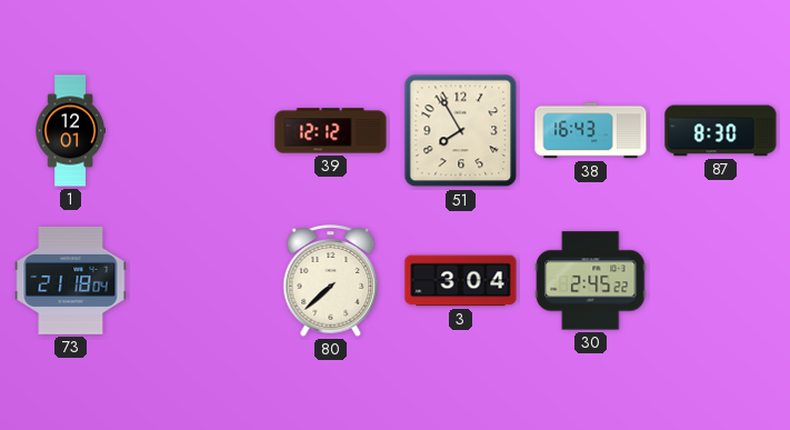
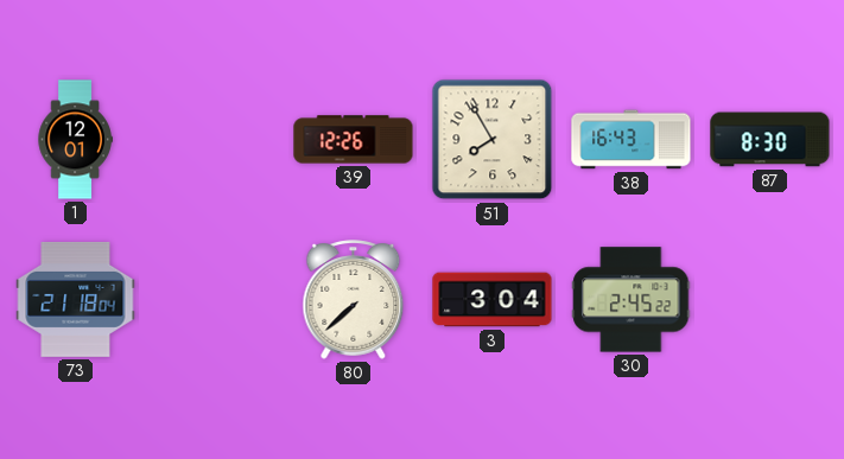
39: 12:12 -> 12:26
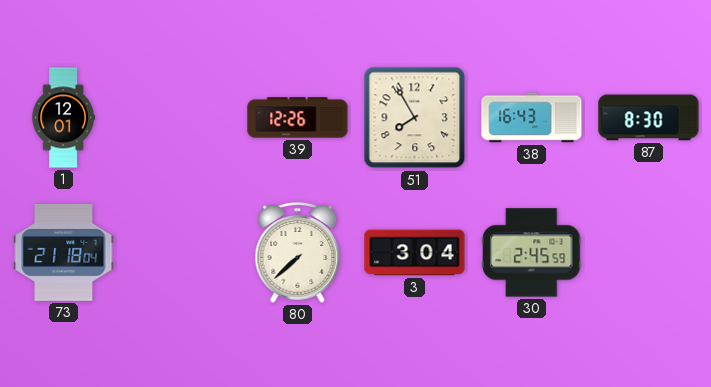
30: 2:45:22 -> 2:45:59
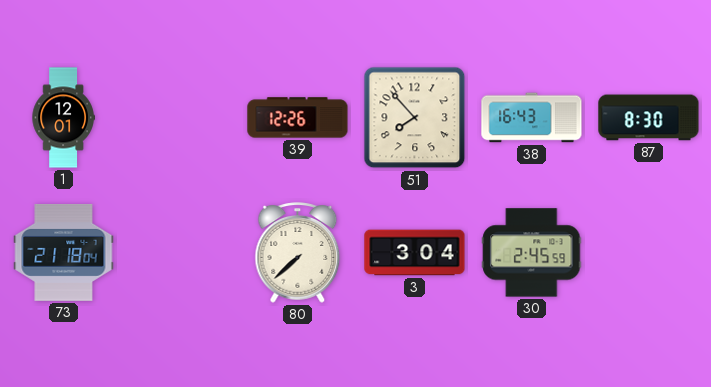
51: 7:55 -> 7:53
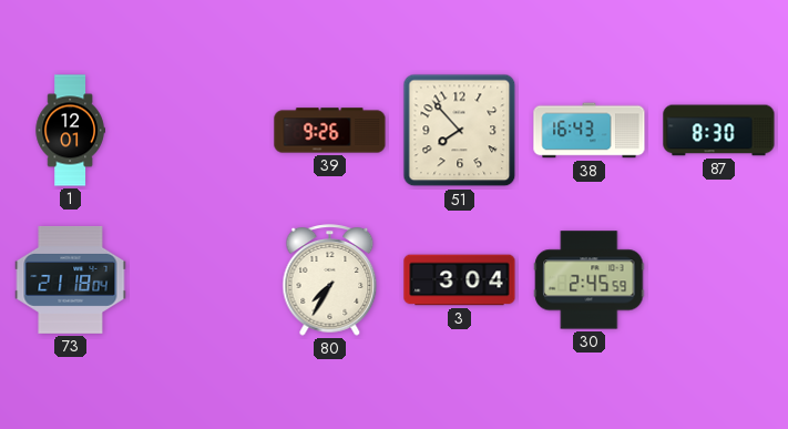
39: 12:26 -> 9:26
80: 7:38 -> 7:35
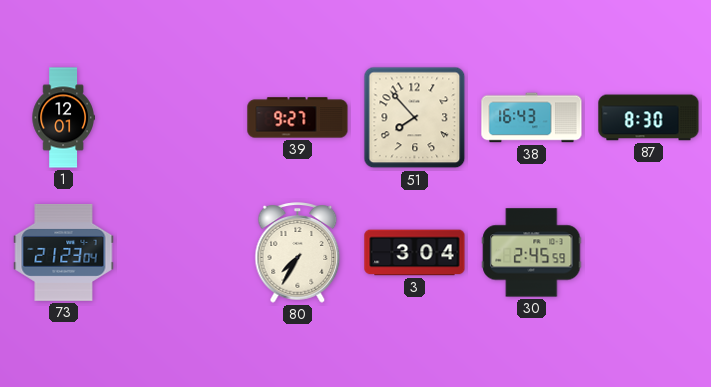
39: 9:26 -> 9:27
73: 21:18 -> 21:23
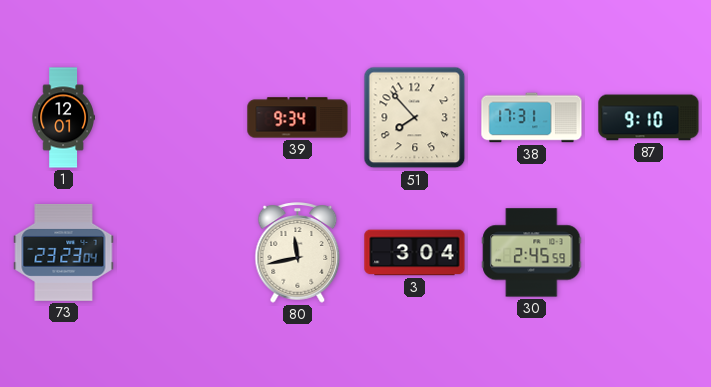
39: 9:27 -> 9:34
38: 16:43 -> 17:31
87: 8:30 -> 9:10
73: 21:23 -> 23:23
80: 7:35 -> 11:43
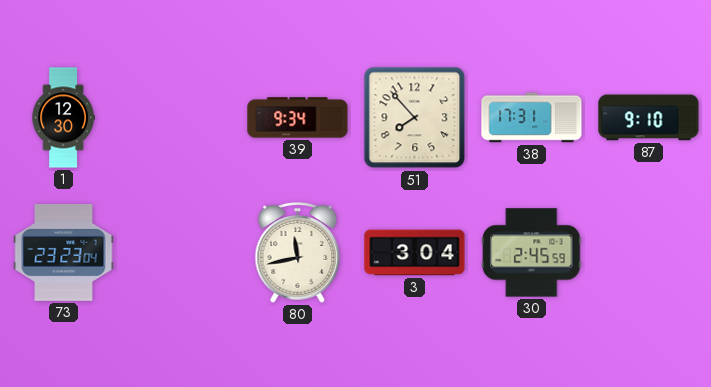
1: 12:01 -> 12:30
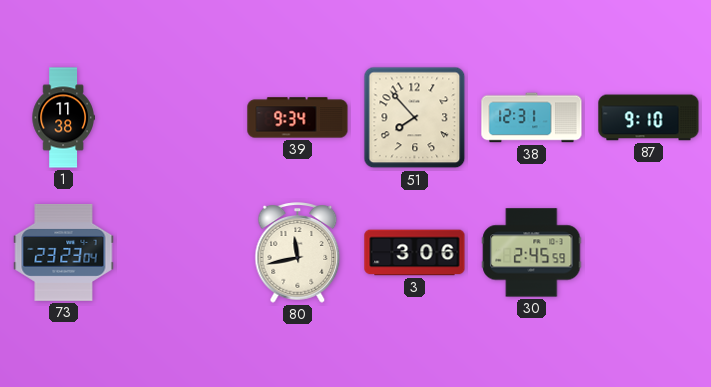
1: 12:30 -> 11:38
38: 17:31 -> 12:31
3: 3:04 -> 3:06
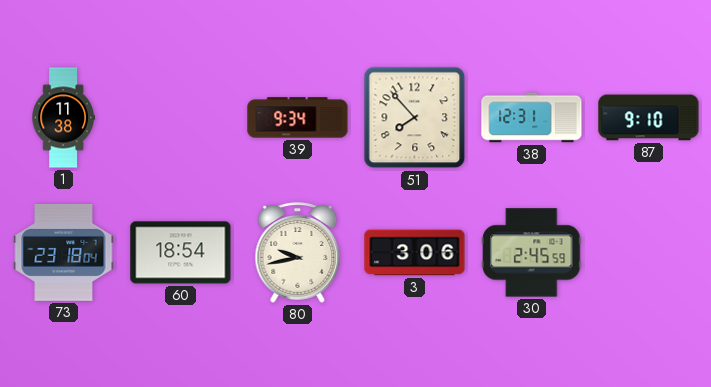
73: 23:23 -> 23:18
60: none -> 18:54
80: 11:43 -> 9:43
